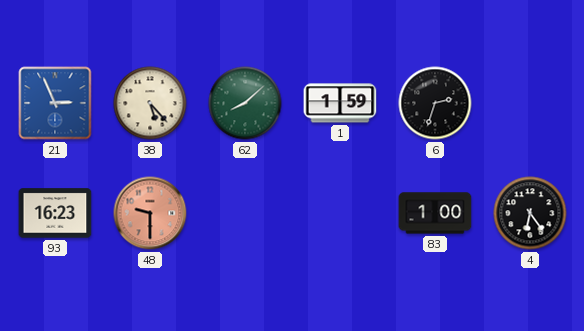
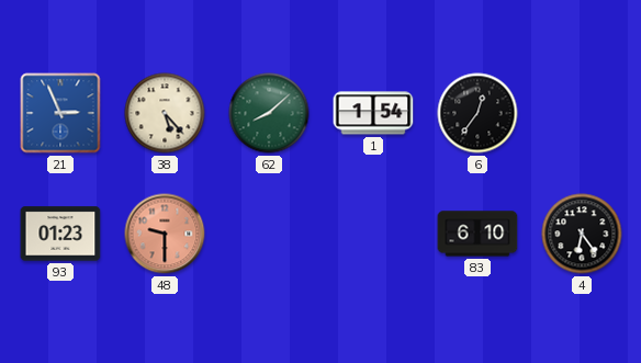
1: 1:59 -> 1:54
6: 2:33 -> 12:36
93: 16:23 -> 01:23
83: 1:00 -> 6:10
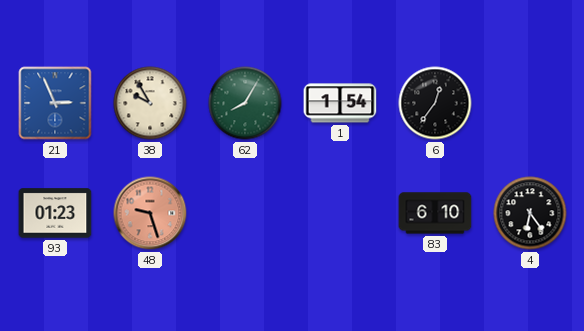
38: 5:23 -> 9:55
62: 8:08 -> 8:05
48: 9:30 -> 9:27
